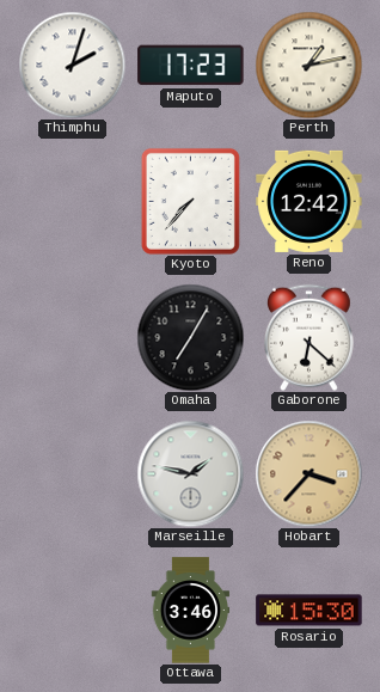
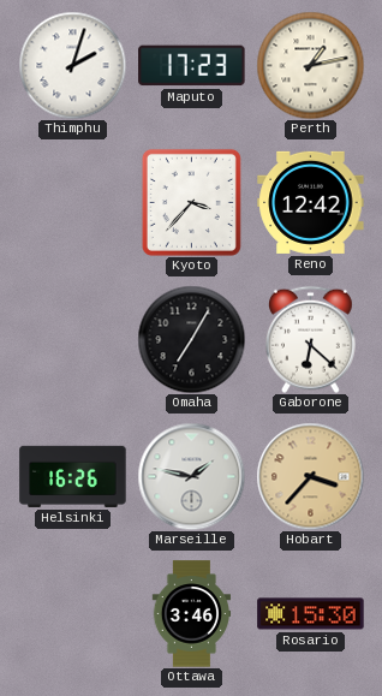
Kyoto: 7:37 -> 3:37
Helsinki: none -> 16:26
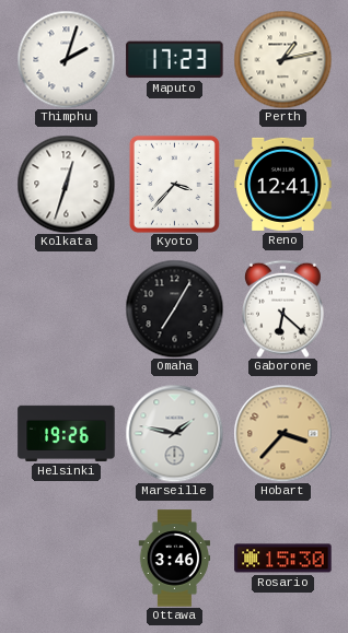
Kolkata: none -> 12:33
Reno: 12:42 -> 12:41
Helsinki: 16:26 -> 19:26
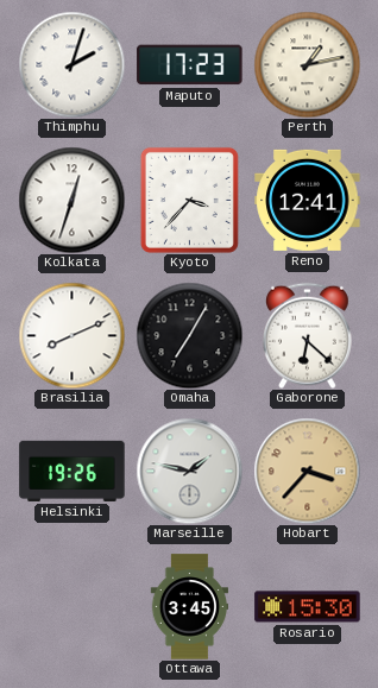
Brasilia: none -> 8:11
Ottawa: 3:46 -> 3:45
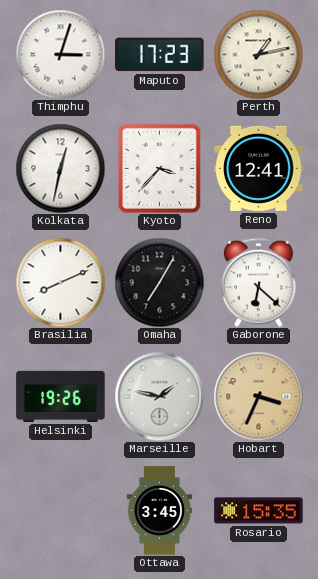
Thimphu: 2:03 -> 3:03
Kolkata: 12:33 -> 12:32
Hobart: 3:37 -> 3:34
Rosario: 15:30 -> 15:35
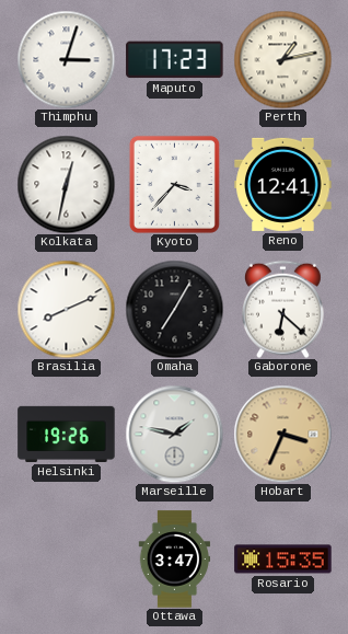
Ottawa: 3:45 -> 3:47
